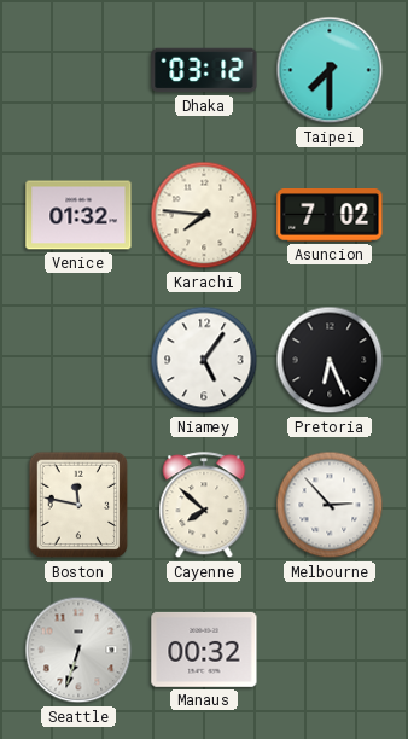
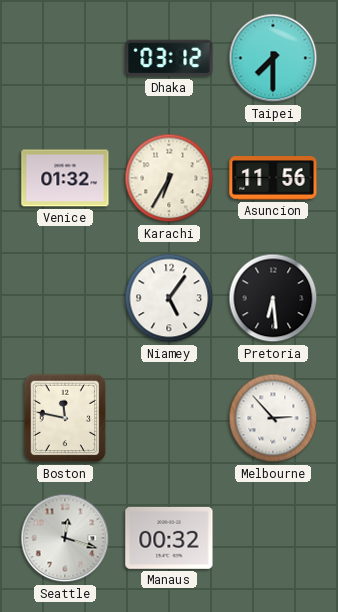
Karachi: 7:46 -> 6:35
Asuncion: 7:02 -> 11:56
Pretoria: 6:26 -> 6:29
Cayenne: 7:52 -> none
Seattle: 6:33 -> 12:18
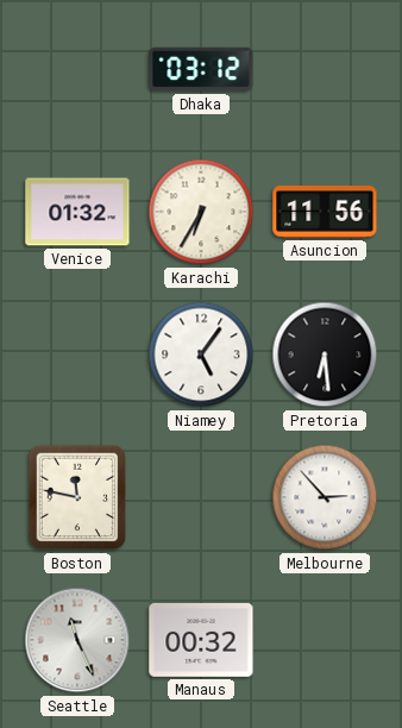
Taipei: 7:30 -> none
Seattle: 12:18 -> 11:26
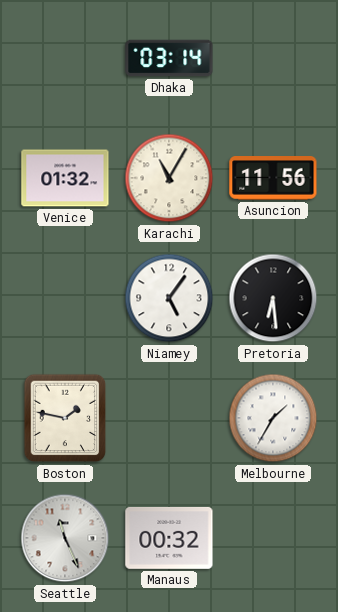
Dhaka: 03:12 -> 03:14
Karachi: 6:35 -> 11:05
Boston: 11:47 -> 1:47
Melbourne: 2:53 -> 1:35
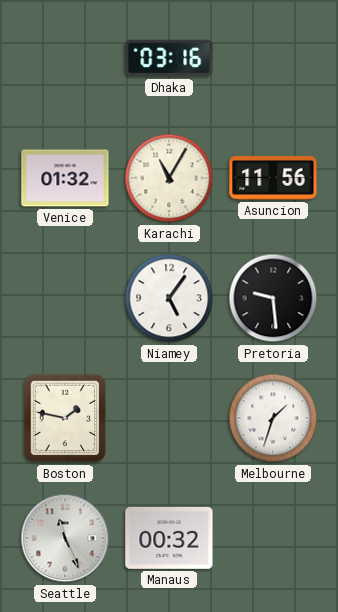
Dhaka: 03:14 -> 03:16
Pretoria: 6:29 -> 9:29
Melbourne: 1:35 -> 1:33
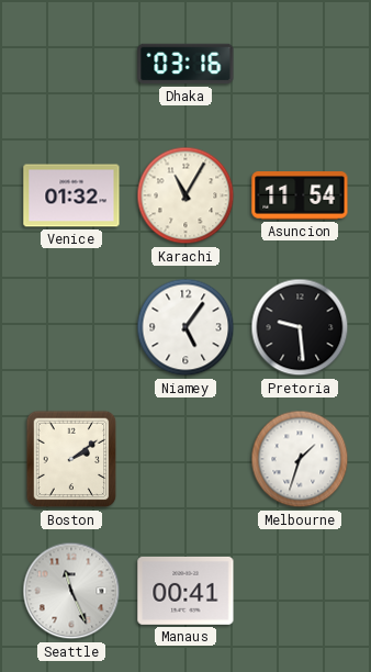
Asuncion: 11:56 -> 11:54
Boston: 1:47 -> 2:09
Manaus: 00:32 -> 00:41
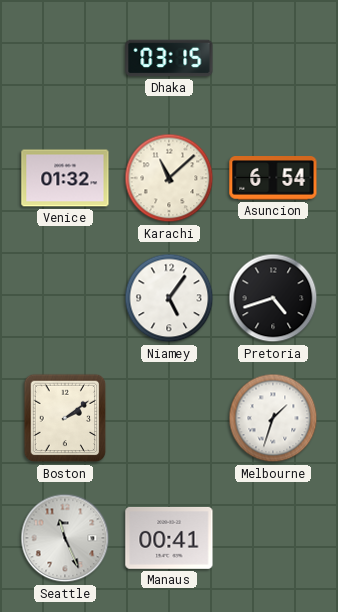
Dhaka: 03:16 -> 03:15
Karachi: 11:05 -> 11:08
Asuncion: 11:54 -> 6:54
Pretoria: 9:29 -> 4:42
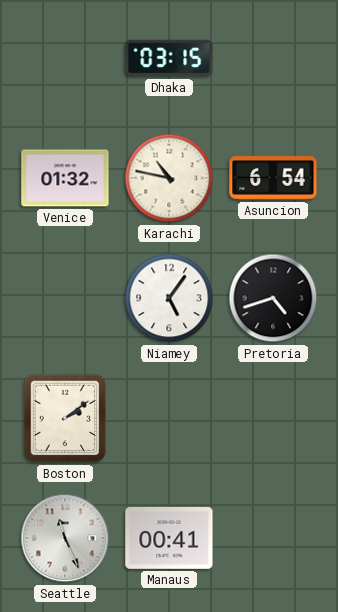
Karachi: 11:08 -> 10:47
Melbourne: 1:33 -> none
